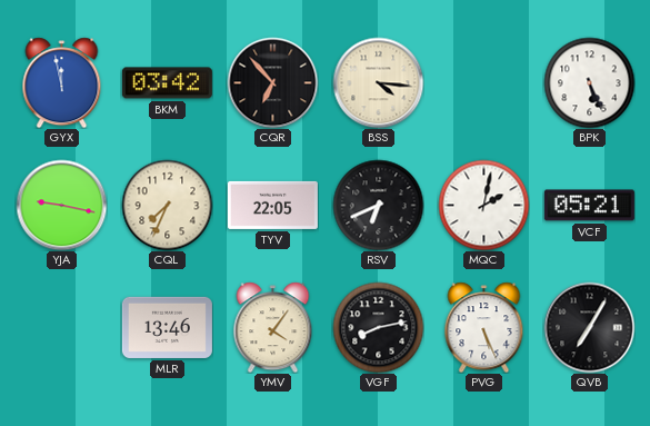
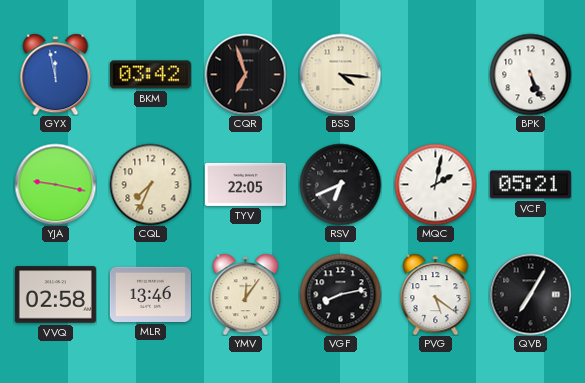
CQR: 6:53 -> 6:57
VVQ: none -> 02:58
YMV: 4:06 -> 12:06
PVG: 5:26 -> 5:21
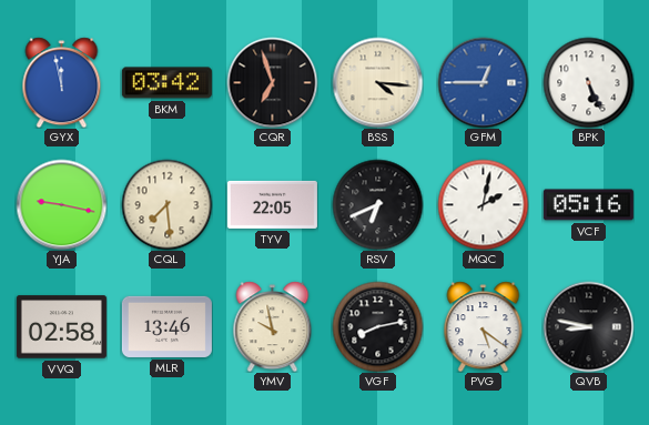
GFM: none -> 12:45
CQL: 7:34 -> 7:29
VCF: 05:21 -> 05:16
YMV: 12:06 -> 9:58
QVB: 7:05 -> 8:47
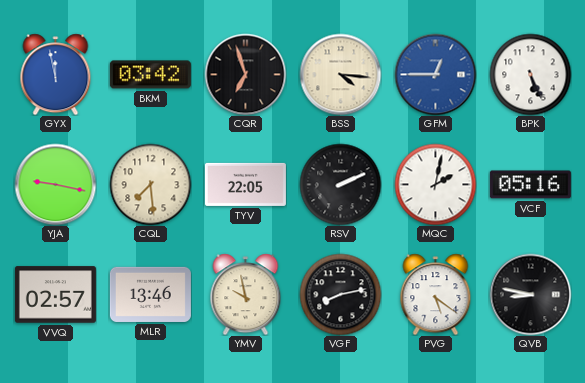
RSV: 6:41 -> 2:11
VVQ: 02:58 -> 02:57
